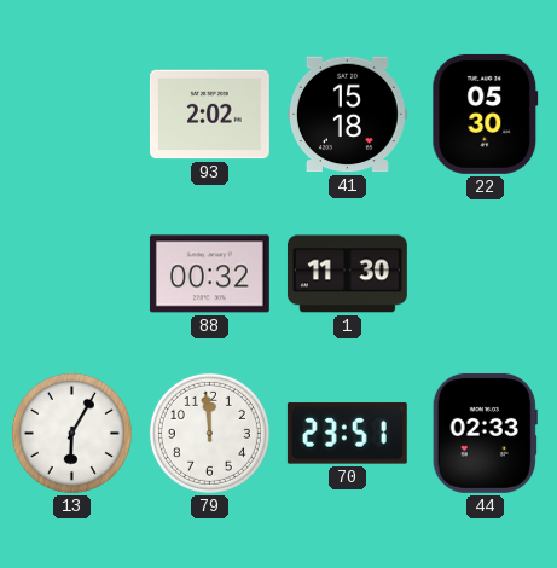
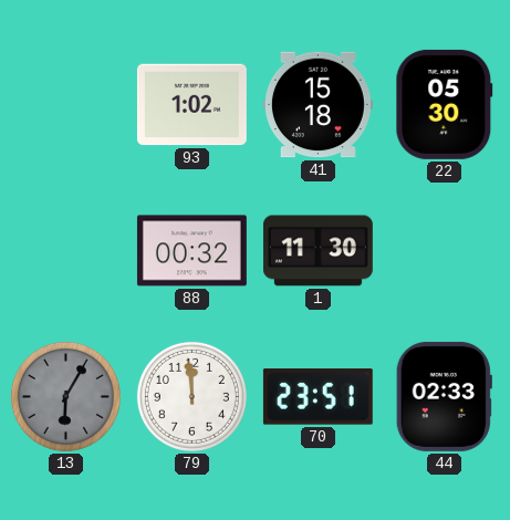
93: 2:02 -> 1:02
13 dial: white -> grey
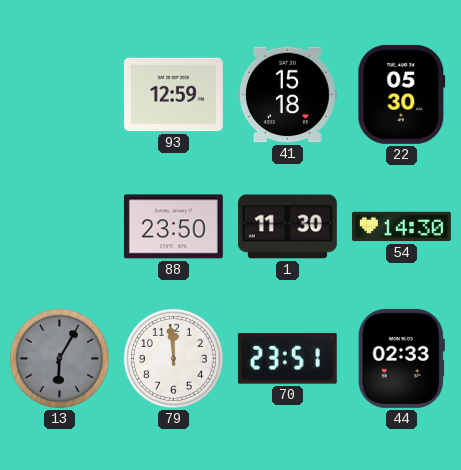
93: 1:02 -> 12:59
88: 00:32 -> 23:50
54: none -> 14:30
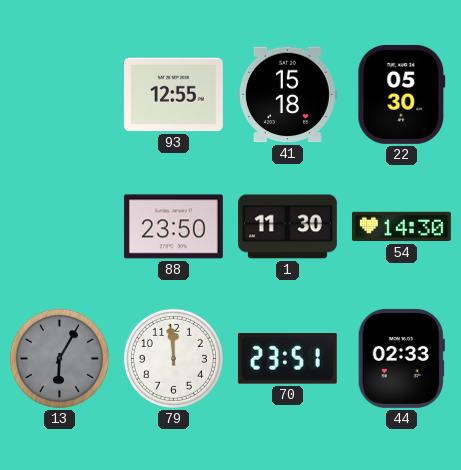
93: 12:59 -> 12:55
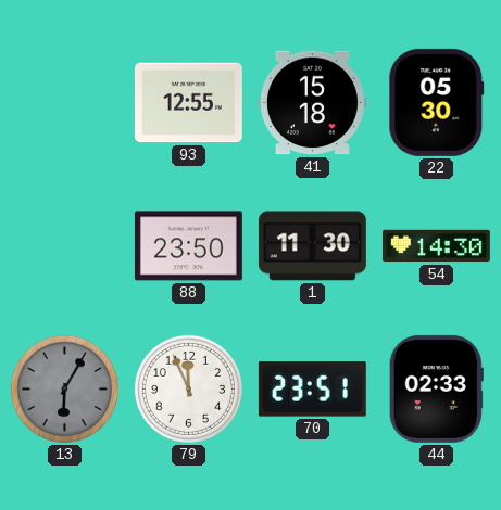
79: 11:59 -> 11:56
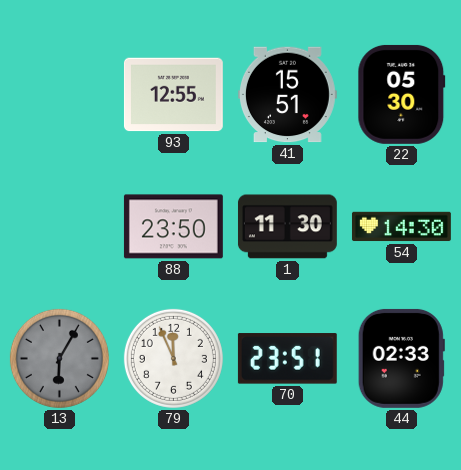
41: 15:18 -> 15:51
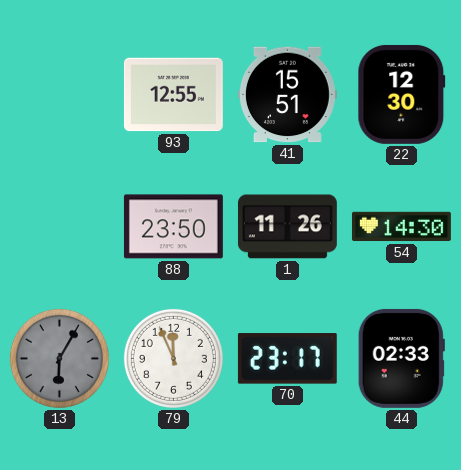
22: 05:30 -> 12:30
1: 11:30 -> 11:26
70: 23:51 -> 23:17
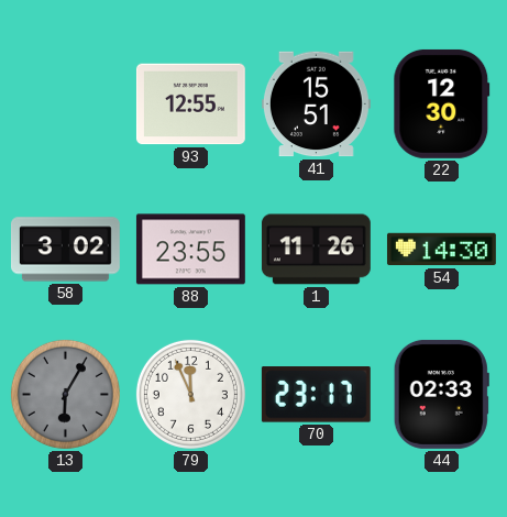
58: none -> 3:02
88: 23:50 -> 23:55
